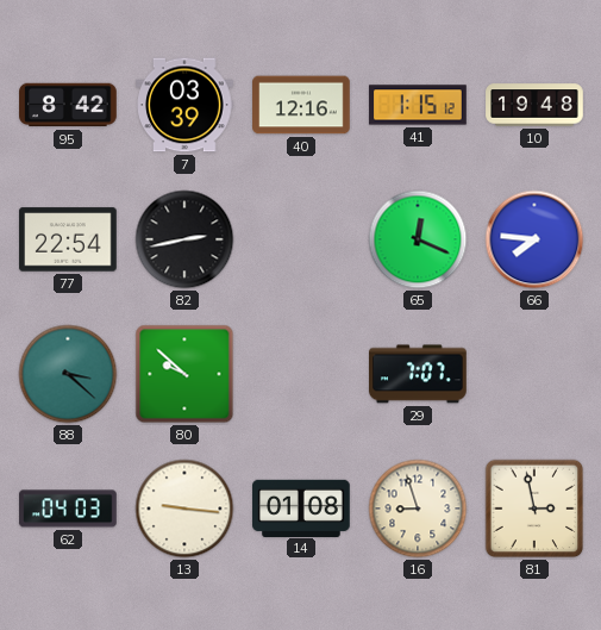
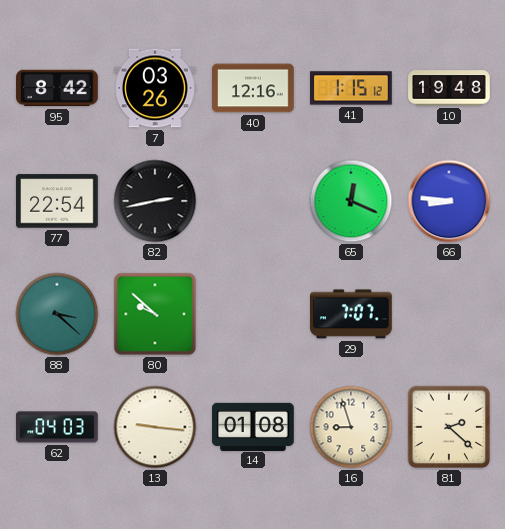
7: 03:39 -> 03:26
66: 7:46 -> 8:46
81: 2:58 -> 2:22
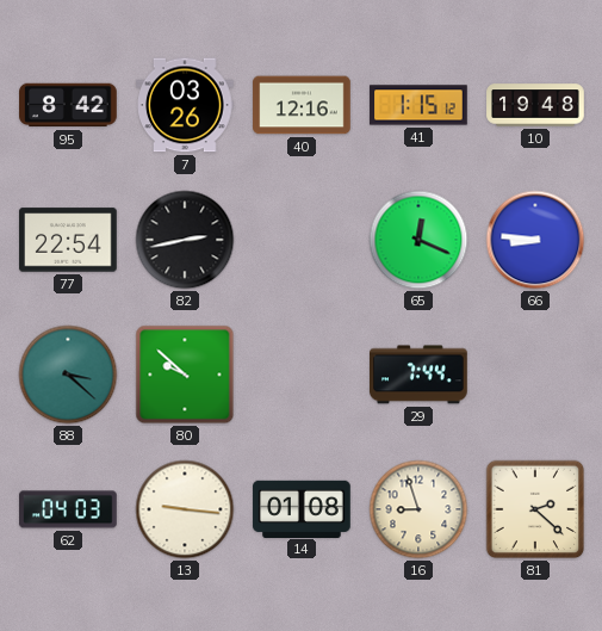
29: 7:07 -> 7:44
